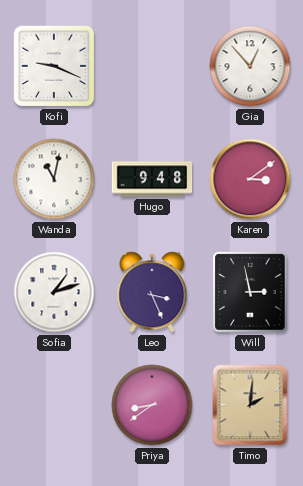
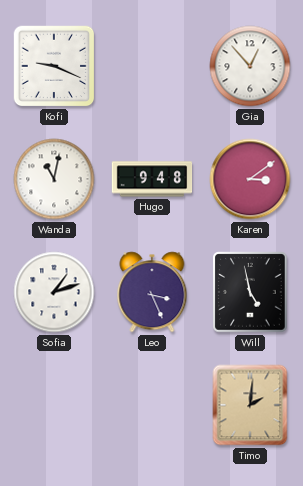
Will: 2:58 -> 4:58
Priya: 8:39 -> none
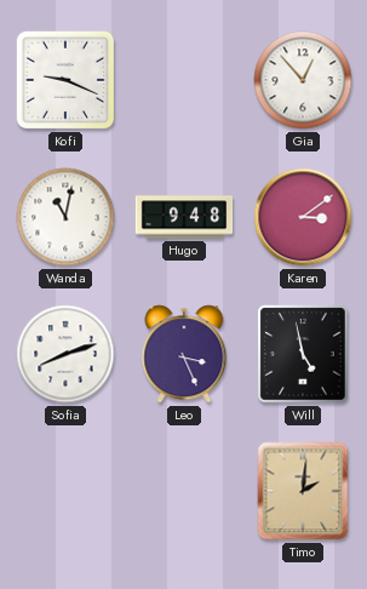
Sofia: 1:12 -> 8:12
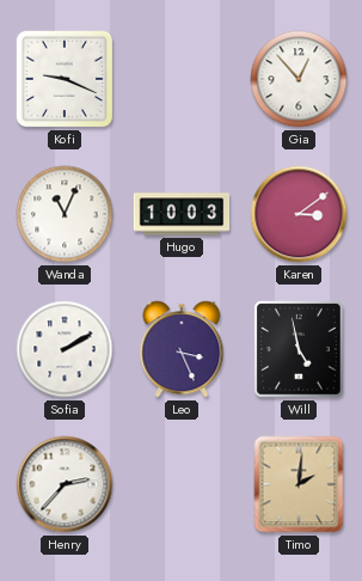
Wanda: 11:02 -> 11:04
Hugo: 9:48 -> 10:03
Sofia: 8:12 -> 2:10
Henry: none -> 2:37
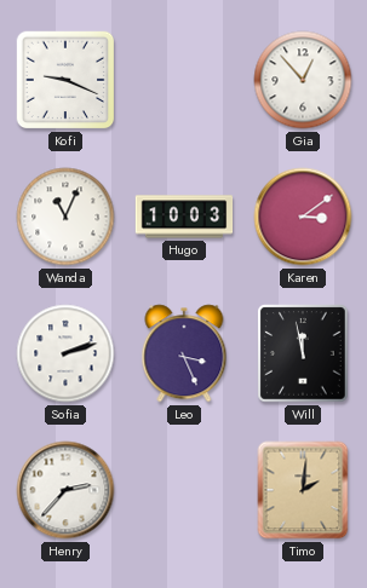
Sofia: 2:10 -> 2:12
Will: 4:58 -> 11:58
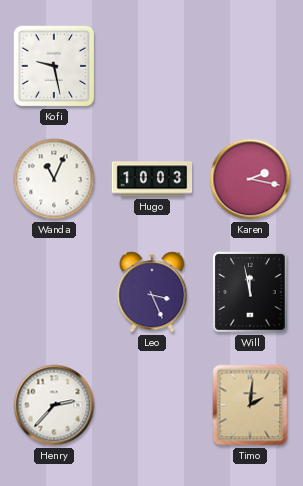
Kofi: 9:19 -> 9:28
Gia: 12:53 -> none
Karen: 3:09 -> 2:17
Sofia: 2:12 -> none
